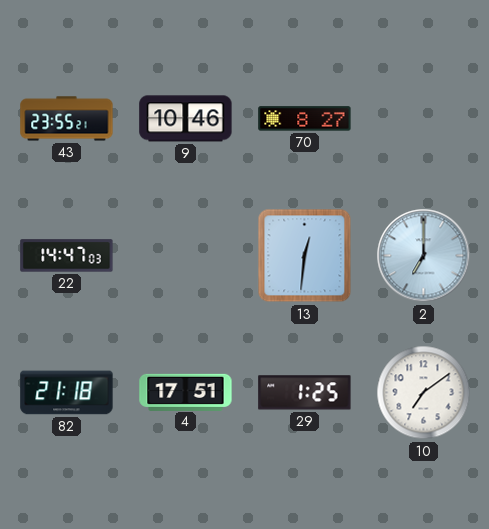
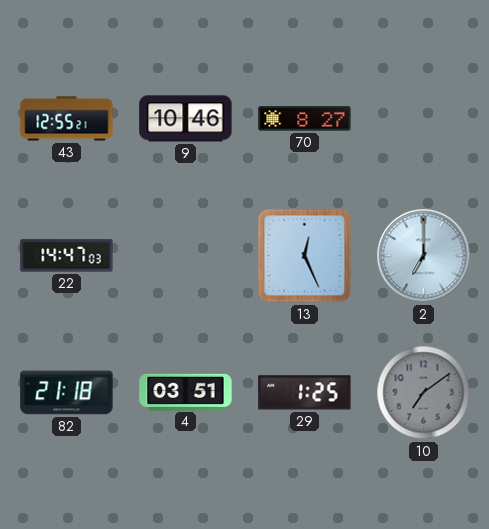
43: 23:55 -> 12:55
13: 12:31 -> 12:26
4: 17:51 -> 03:51
10 dial: white -> grey
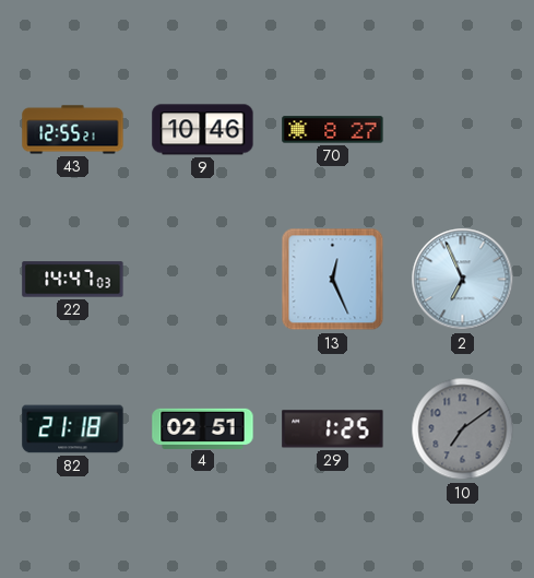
2: 7:00 -> 6:56
4: 03:51 -> 02:51
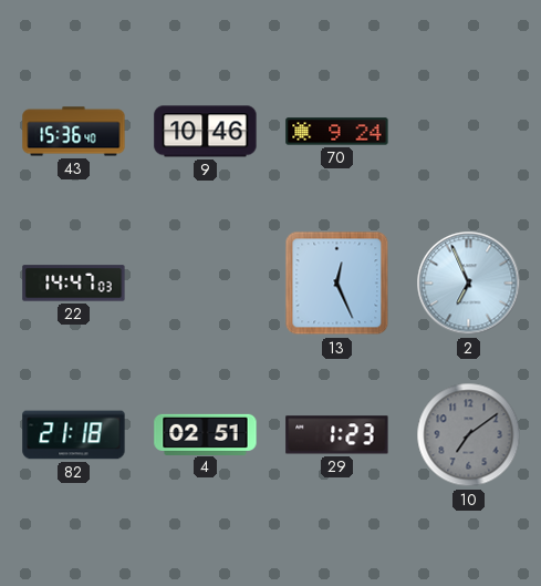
43: 12:55 -> 15:36
70: 8:27 -> 9:24
29: 1:25 -> 1:23
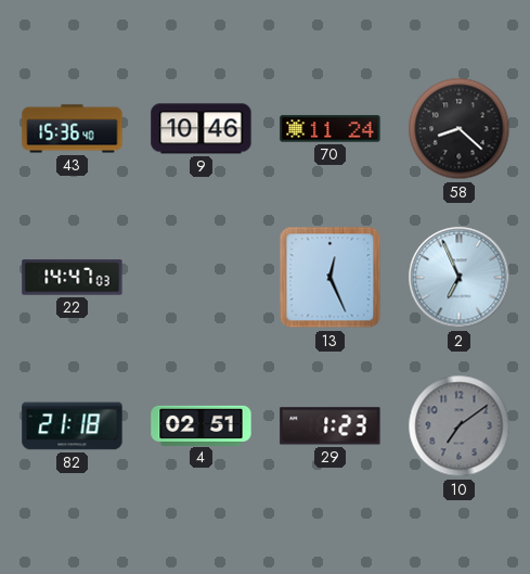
70: 9:24 -> 11:24
58: none -> 8:22
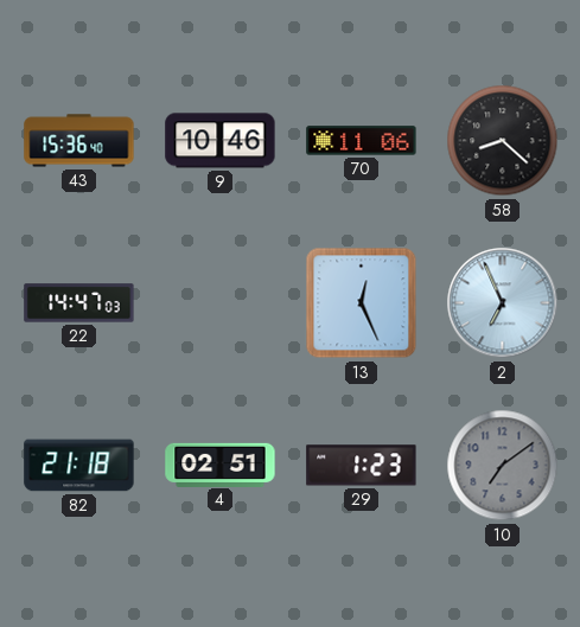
70: 11:24 -> 11:06
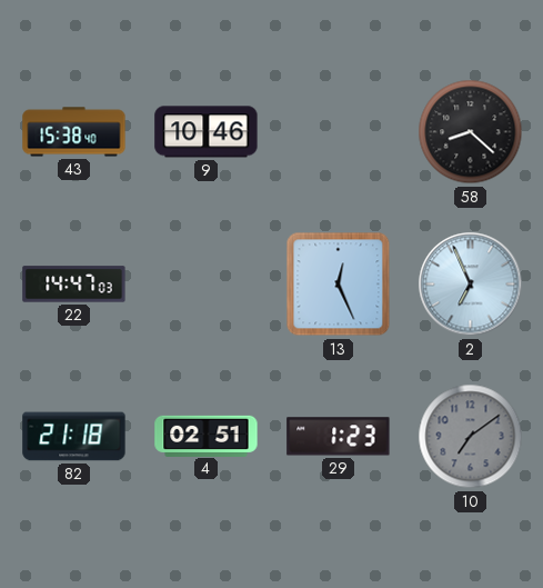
43: 15:36 -> 15:38
70: 11:06 -> none
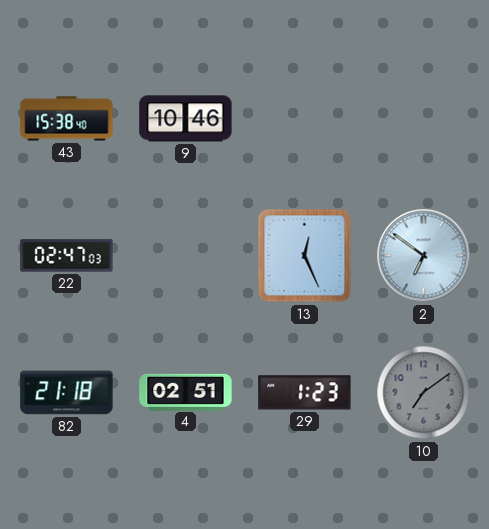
58: 8:22 -> none
22: 14:47 -> 02:47
2: 6:56 -> 6:51
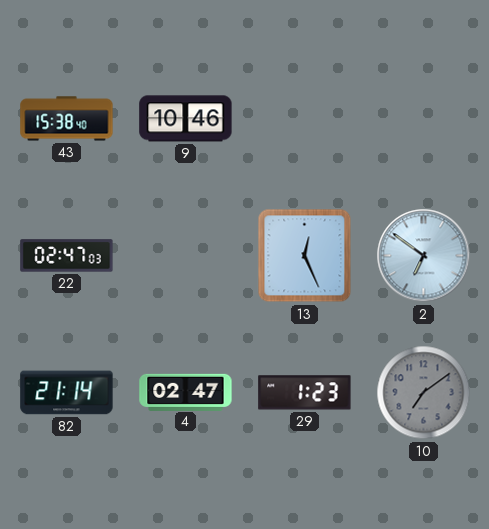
82: 21:18 -> 21:14
4: 02:51 -> 02:47
